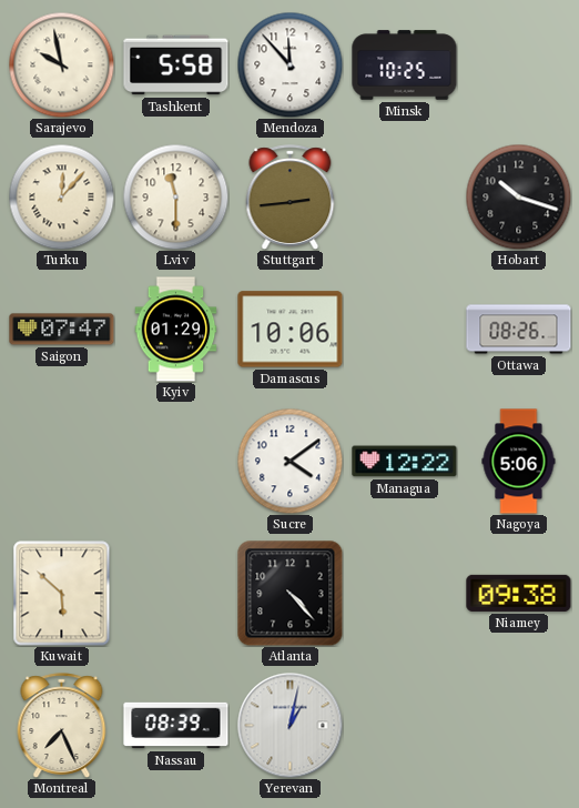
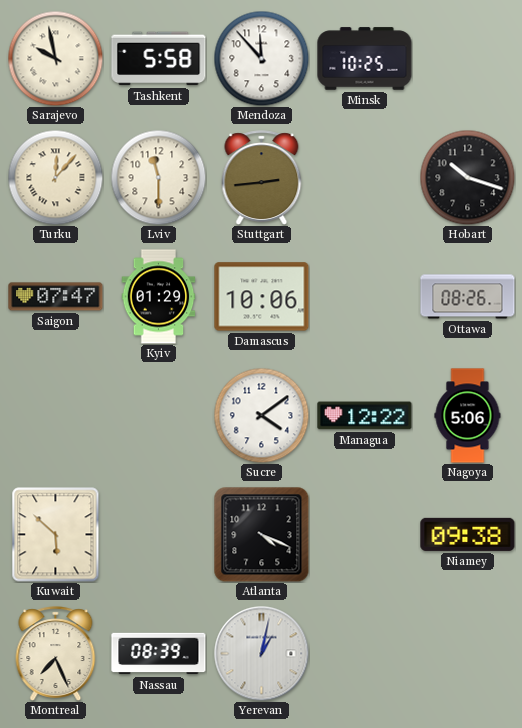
Atlanta: 4:23 -> 4:19
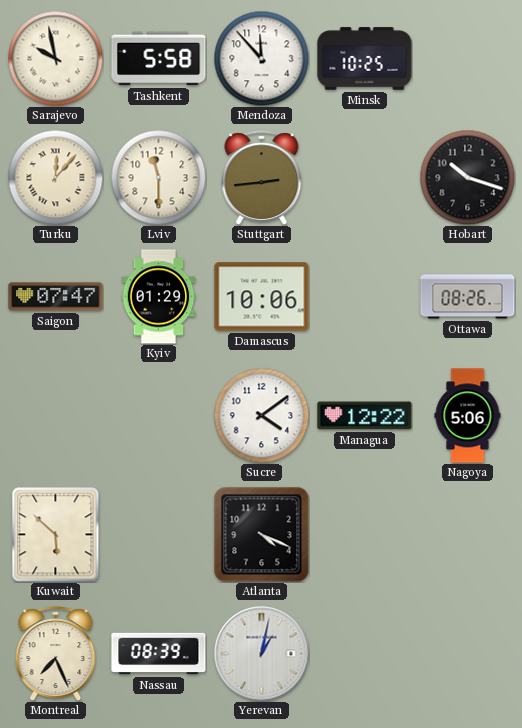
Niamey: 09:38 -> none
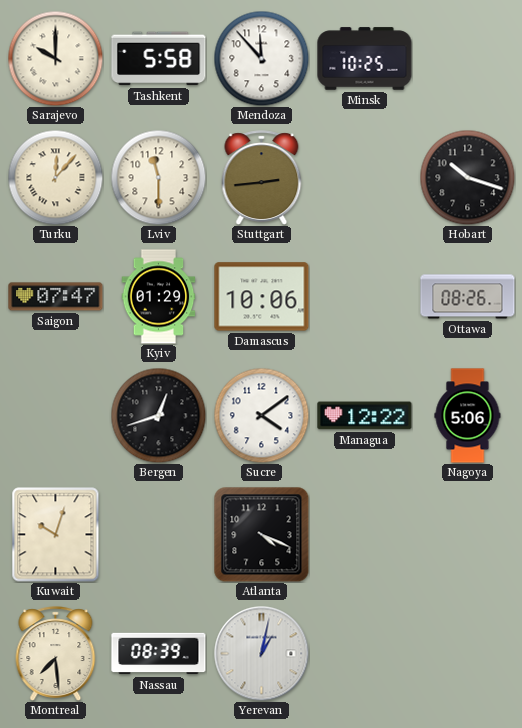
Sarajevo: 9:58 -> 10:00
Bergen: none -> 12:42
Kuwait: 5:52 -> 10:03
Montreal: 7:26 -> 7:29
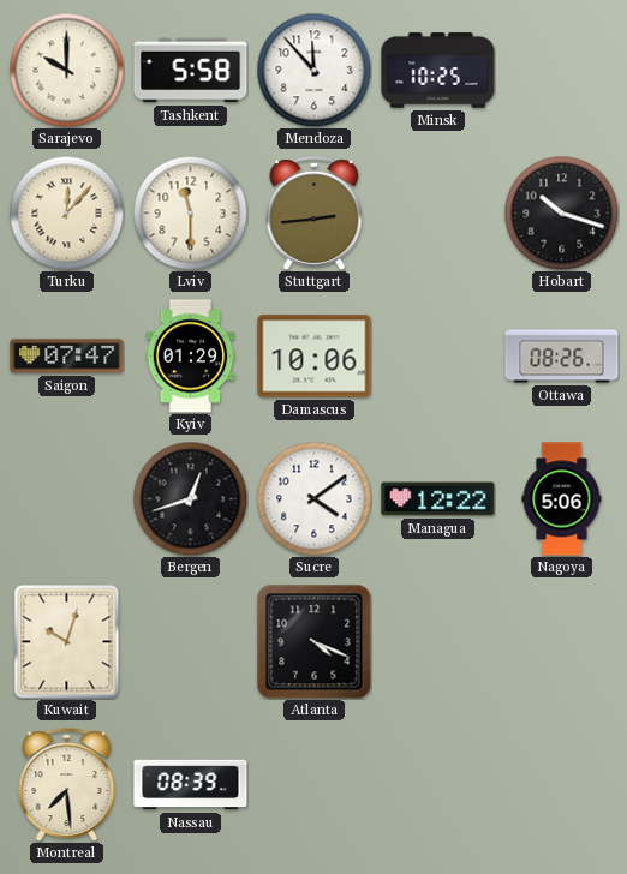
Yerevan: 1:02 -> none
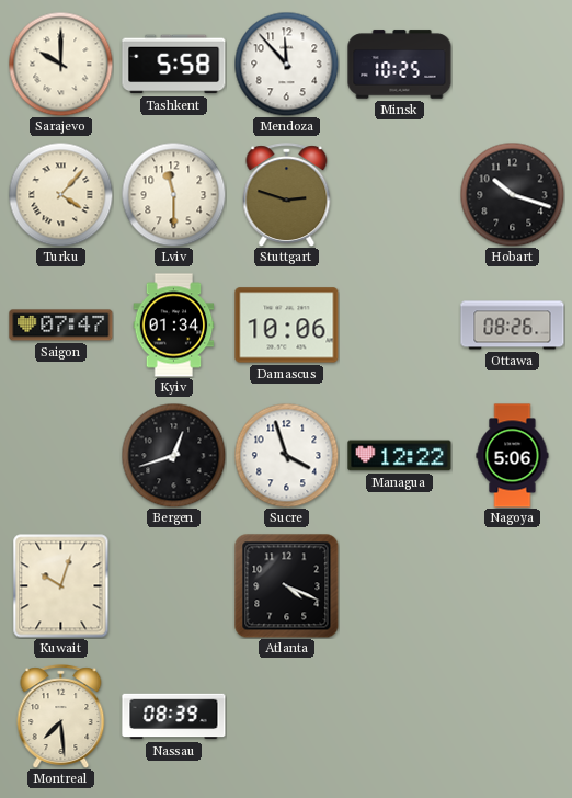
Turku: 12:07 -> 4:07
Stuttgart: 2:44 -> 2:48
Kyiv: 01:29 -> 01:34
Sucre: 4:09 -> 3:57
